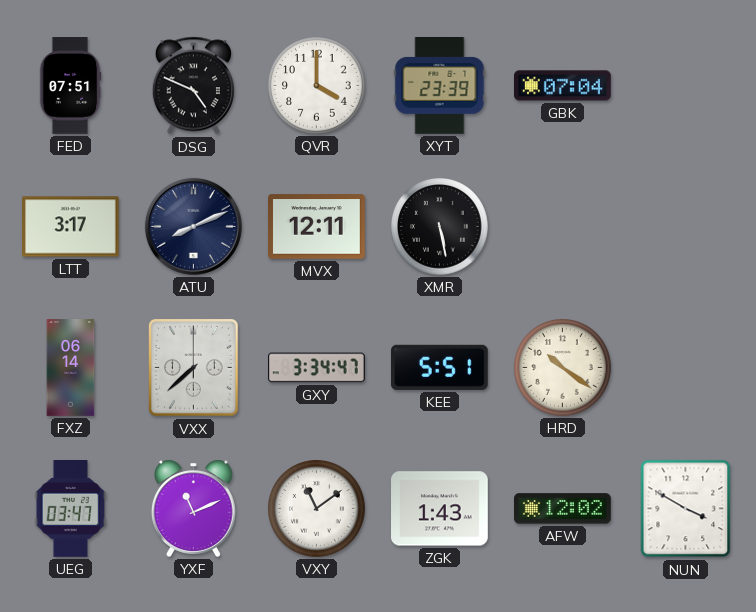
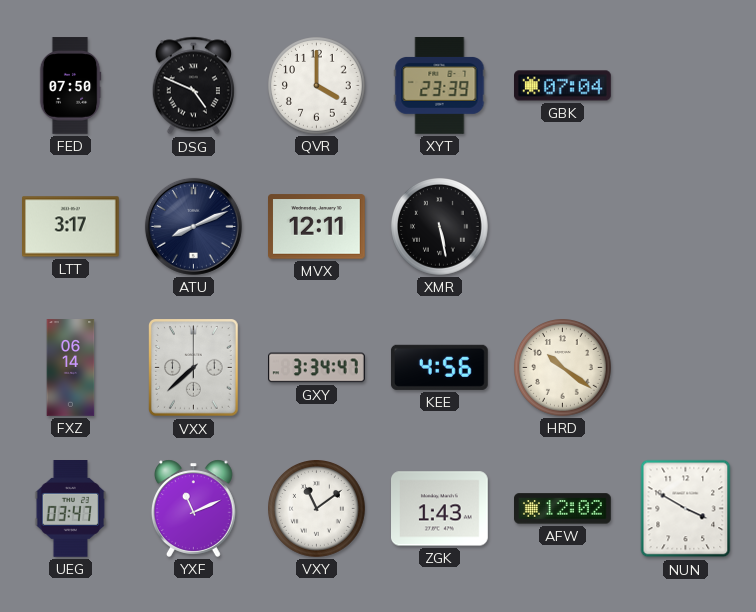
FED: 07:51 -> 07:50
KEE: 5:51 -> 4:56
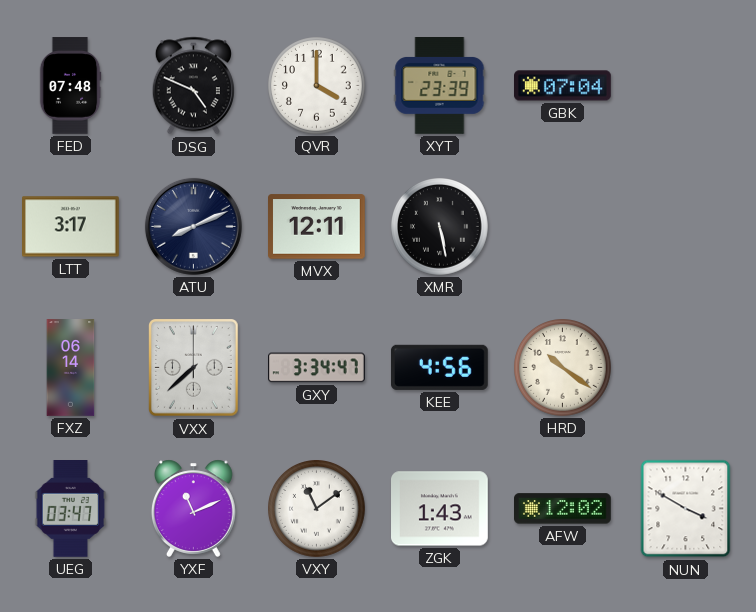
FED: 07:50 -> 07:48
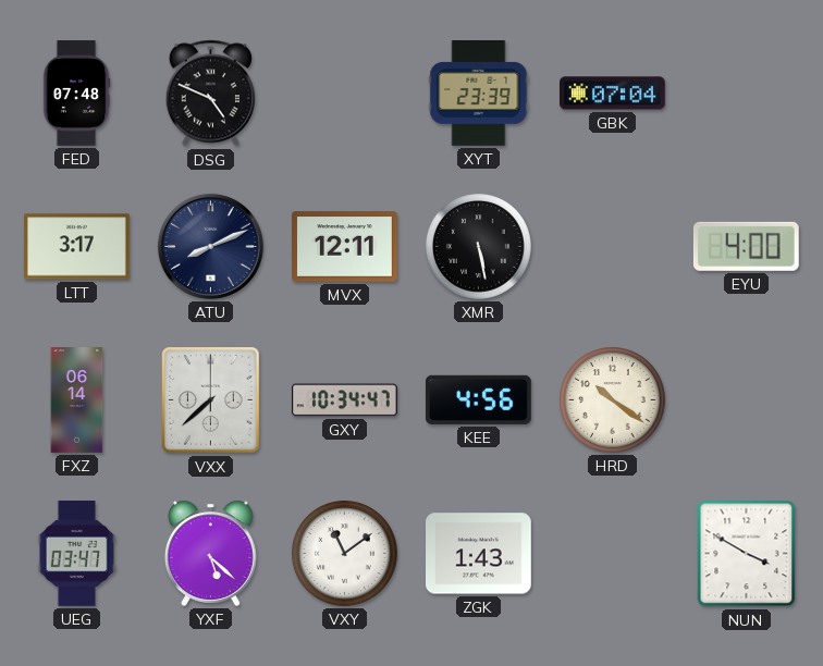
QVR: 4:00 -> none
EYU: none -> 4:00
GXY: 3:34 -> 10:34
YXF: 11:11 -> 5:22
AFW: 12:02 -> none
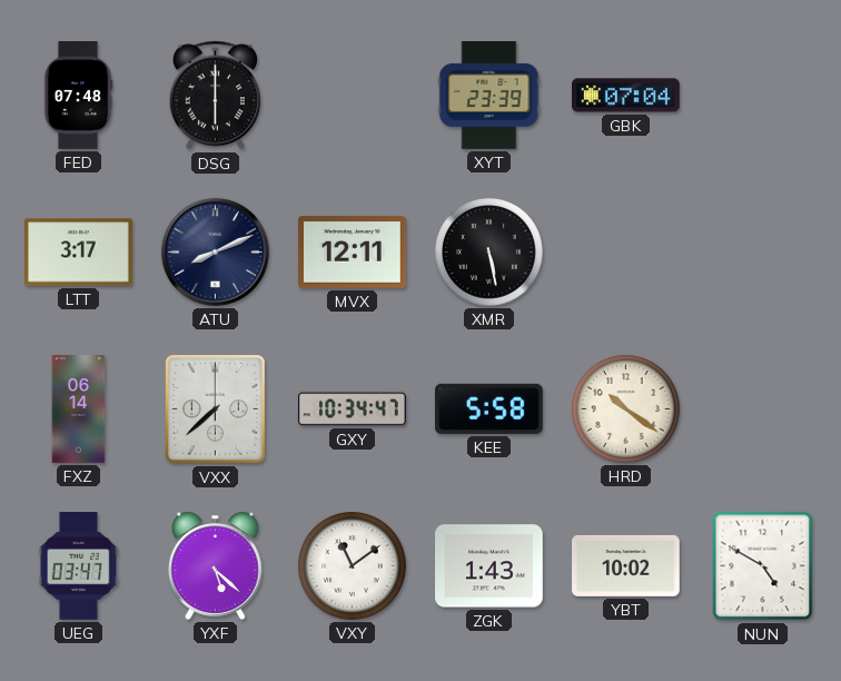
DSG: 4:49 -> 6:00
EYU: 4:00 -> none
KEE: 4:56 -> 5:58
YBT: none -> 10:02
NUN: 3:50 -> 4:50
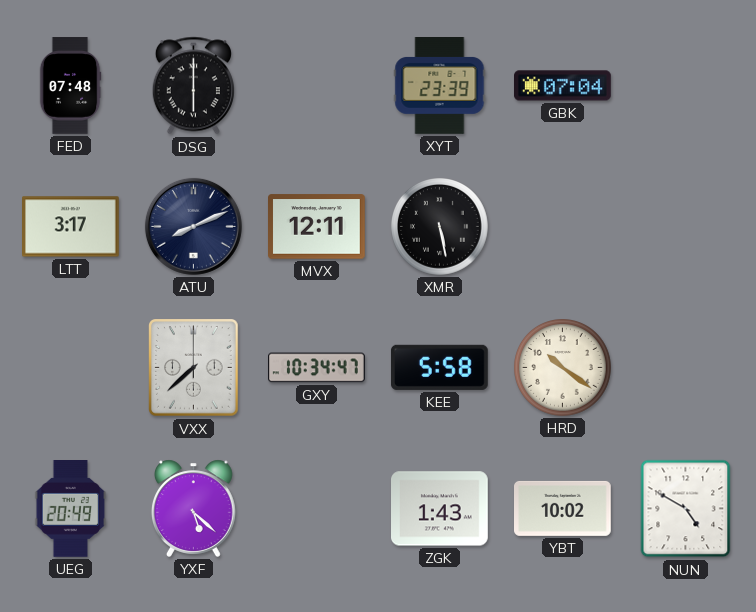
FXZ: 06:14 -> none
UEG: 03:47 -> 20:49
VXY: 11:09 -> none
